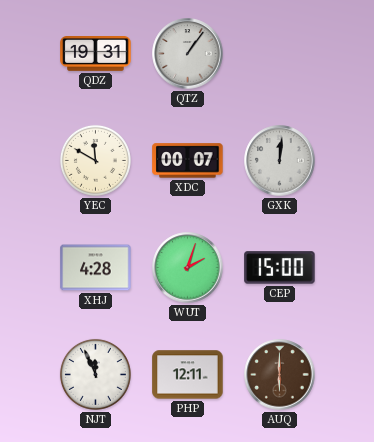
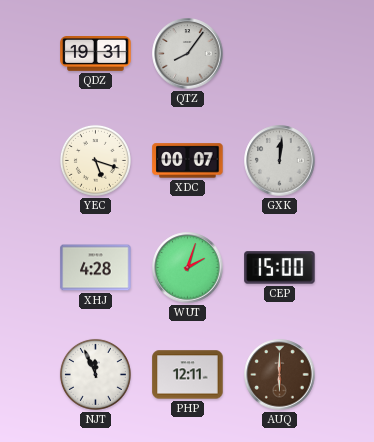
QTZ: 1:06 -> 8:06
YEC: 11:50 -> 5:18
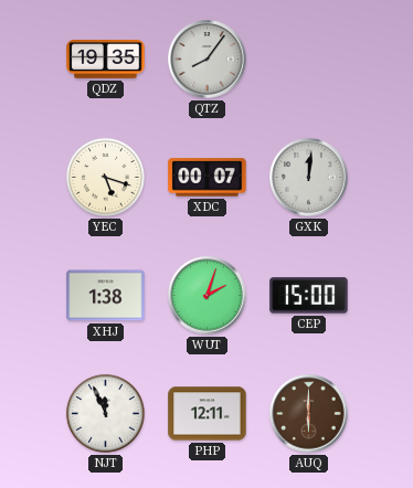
QDZ: 19:31 -> 19:35
XHJ: 4:28 -> 1:38
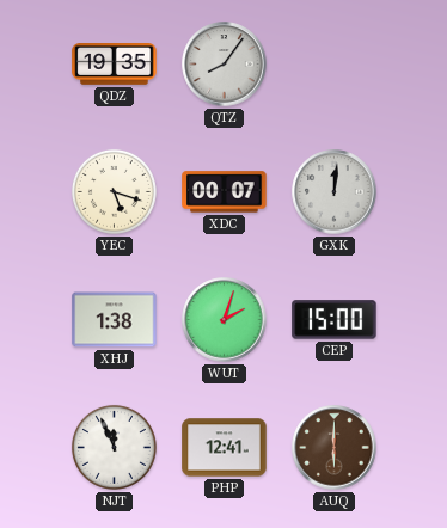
PHP: 12:11 -> 12:41
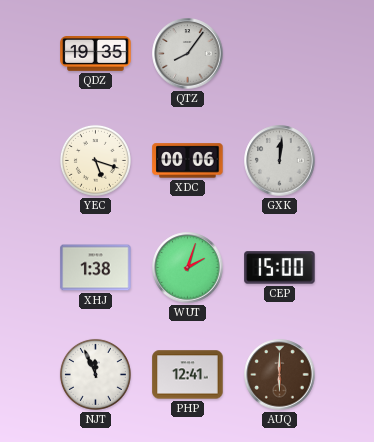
XDC: 00:07 -> 00:06
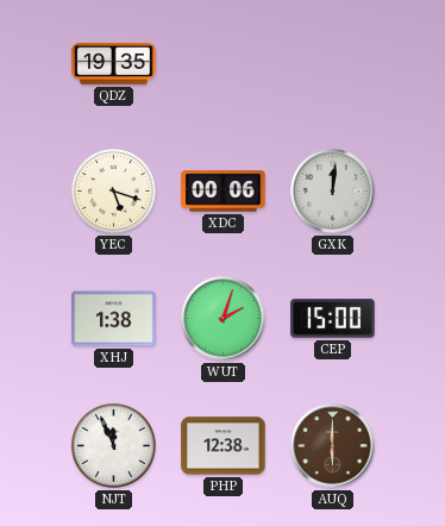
QTZ: 8:06 -> none
PHP: 12:41 -> 12:38
